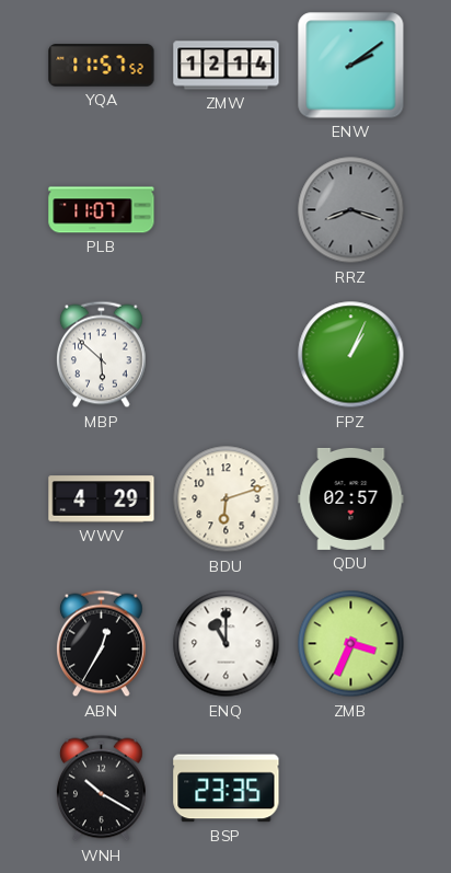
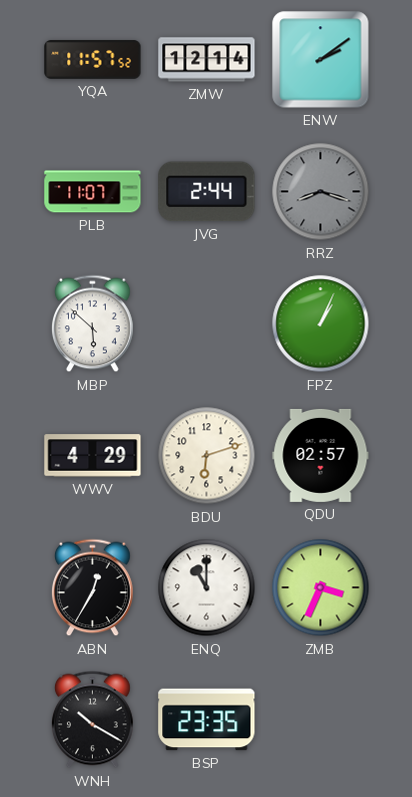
JVG: none -> 2:44
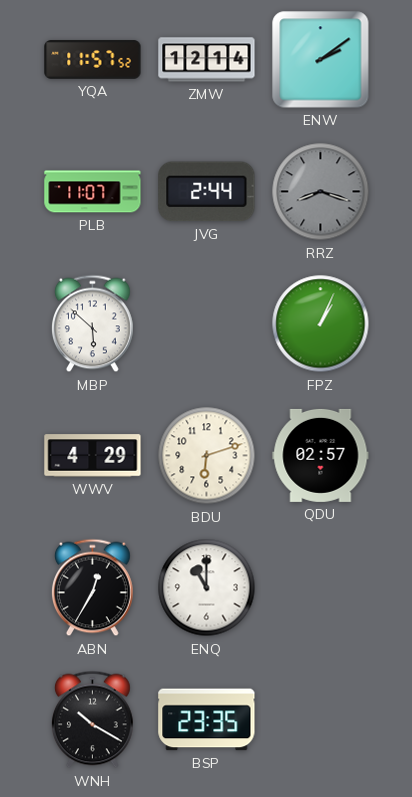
ZMB: 3:34 -> none
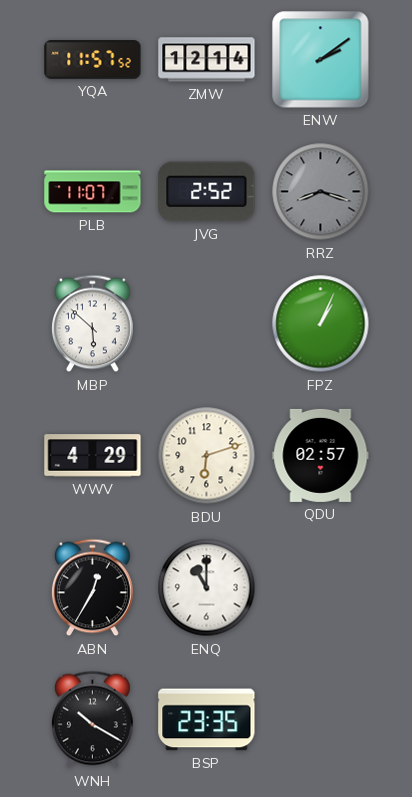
JVG: 2:44 -> 2:52
